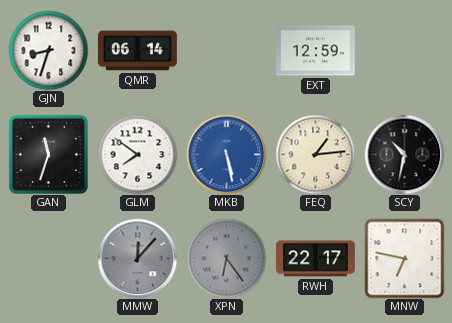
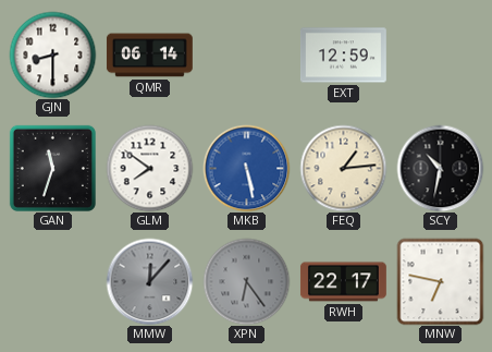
GJN: 8:33 -> 8:30
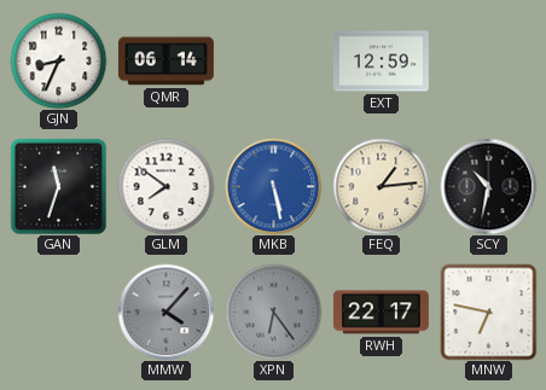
GJN: 8:30 -> 8:34
MMW: 12:07 -> 4:07
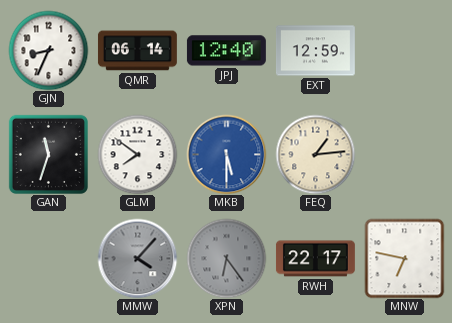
JPJ: none -> 12:40
MKB: 5:28 -> 5:30
SCY: 10:32 -> none
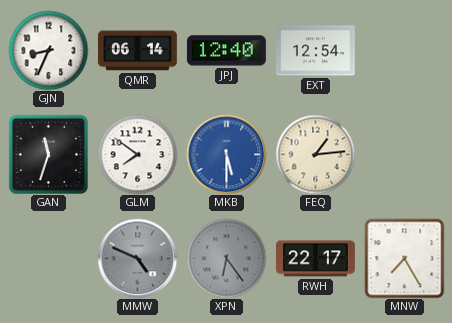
EXT: 12:59 -> 12:54
MMW: 4:07 -> 4:49
MNW: 6:47 -> 7:25
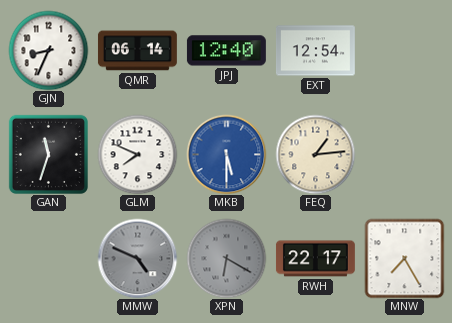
GLM: 7:51 -> 7:49
XPN: 6:24 -> 6:20
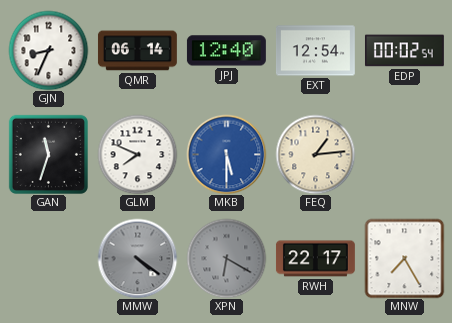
EDP: none -> 00:02
MMW: 4:49 -> 4:21
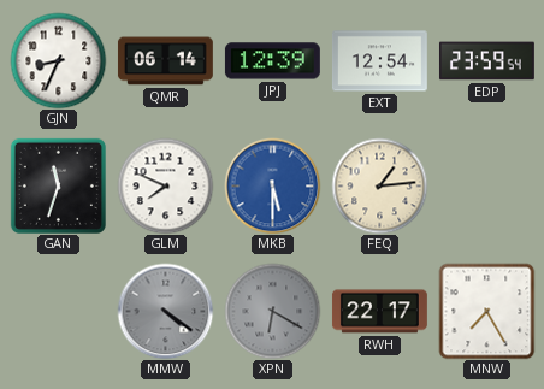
JPJ: 12:40 -> 12:39
EDP: 00:02 -> 23:59
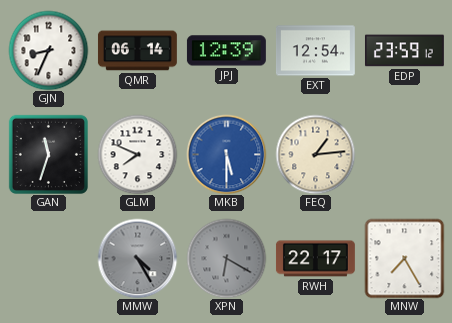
EDP: 23:59:54 -> 23:59:12
MMW: 4:21 -> 4:25
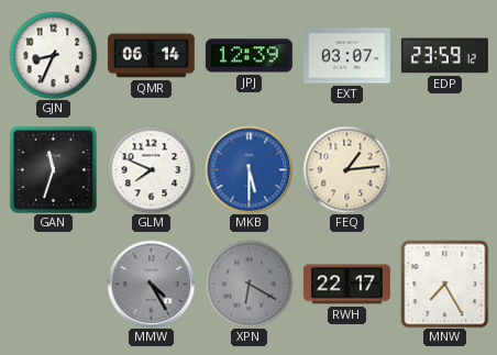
EXT: 12:54 -> 03:07
